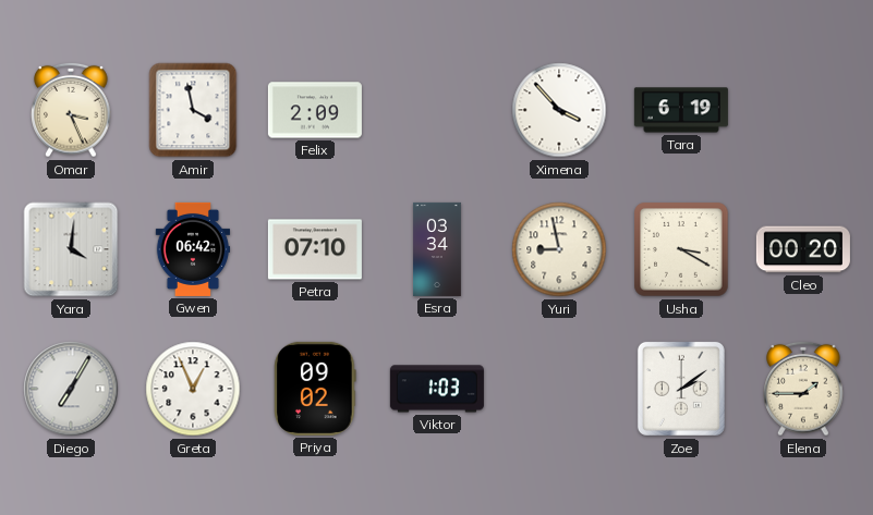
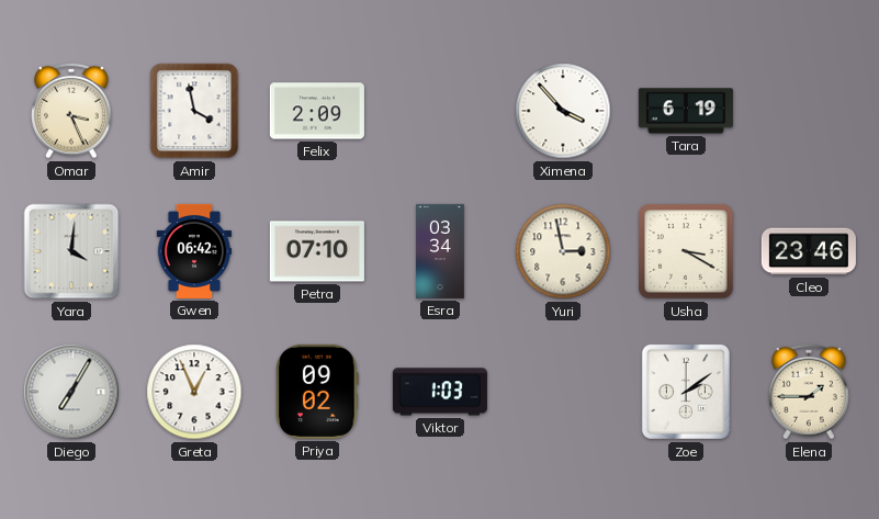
Yuri: 8:58 -> 2:58
Cleo: 00:20 -> 23:46
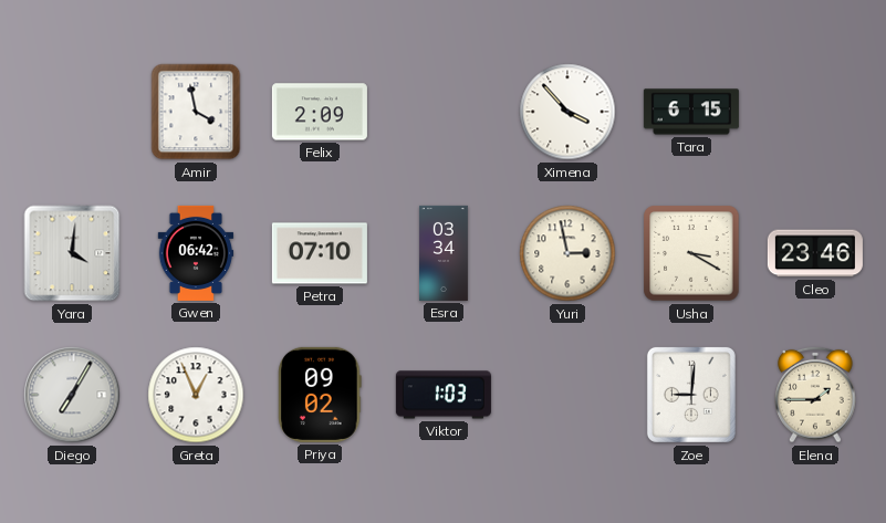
Omar: 3:26 -> none
Tara: 6:19 -> 6:15
Zoe: 2:09 -> 9:01
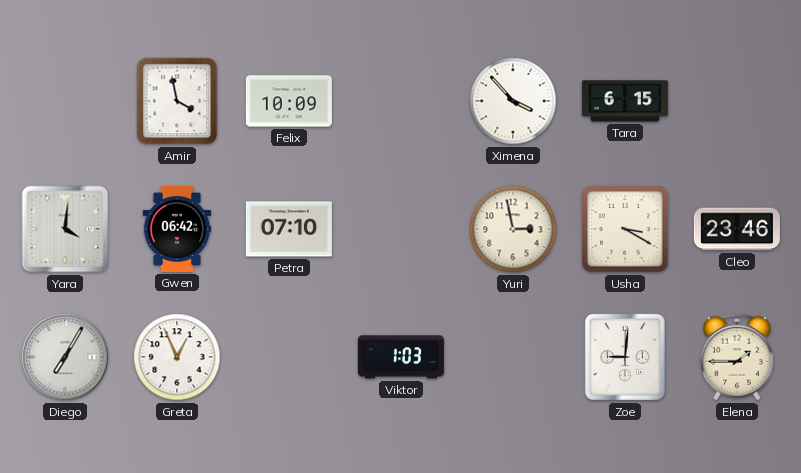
Felix: 2:09 -> 10:09
Esra: 03:34 -> none
Priya: 09:02 -> none
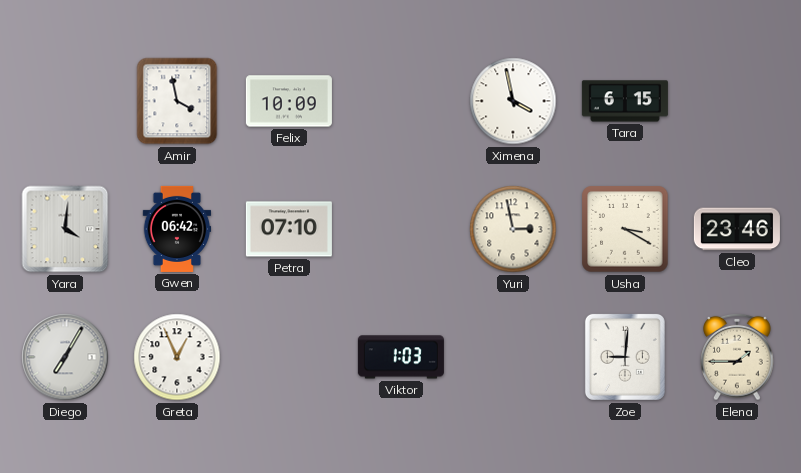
Ximena: 3:53 -> 3:58
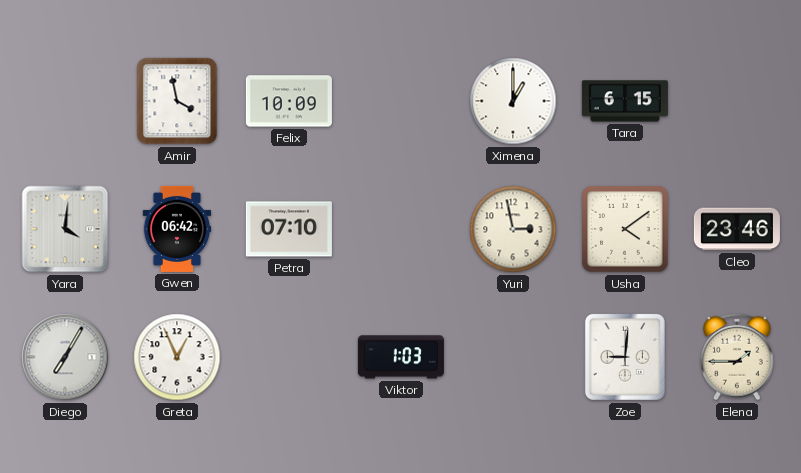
Ximena: 3:58 -> 1:00
Usha: 3:20 -> 4:09
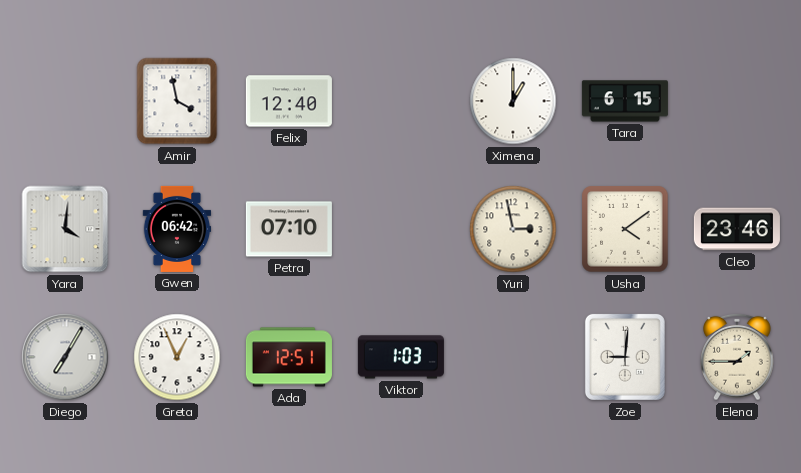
Felix: 10:09 -> 12:40
Ada: none -> 12:51
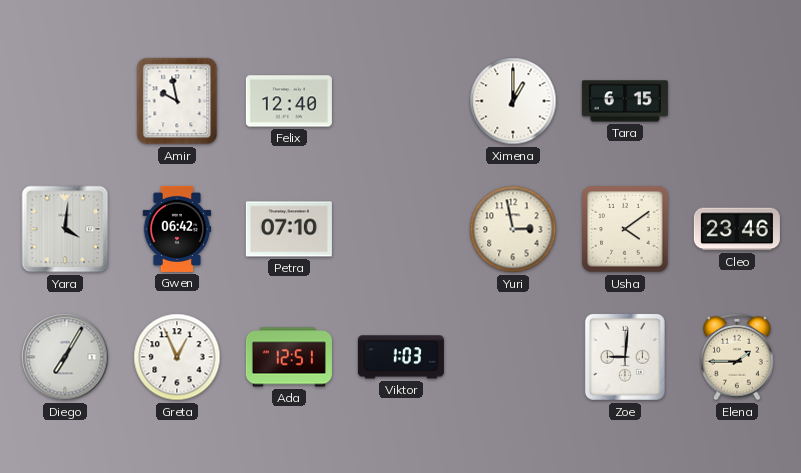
Amir: 3:58 -> 9:58
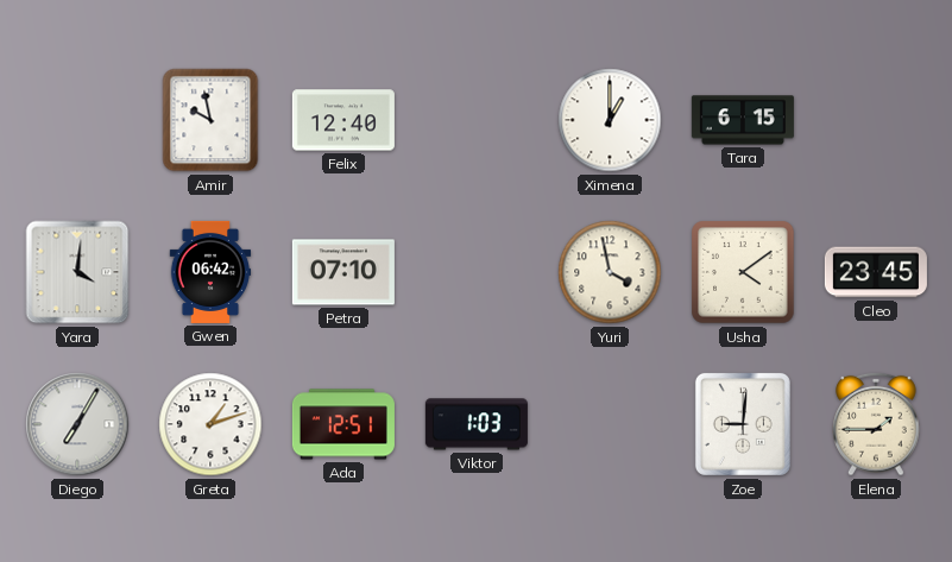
Yuri: 2:58 -> 3:58
Cleo: 23:46 -> 23:45
Greta: 12:56 -> 1:12
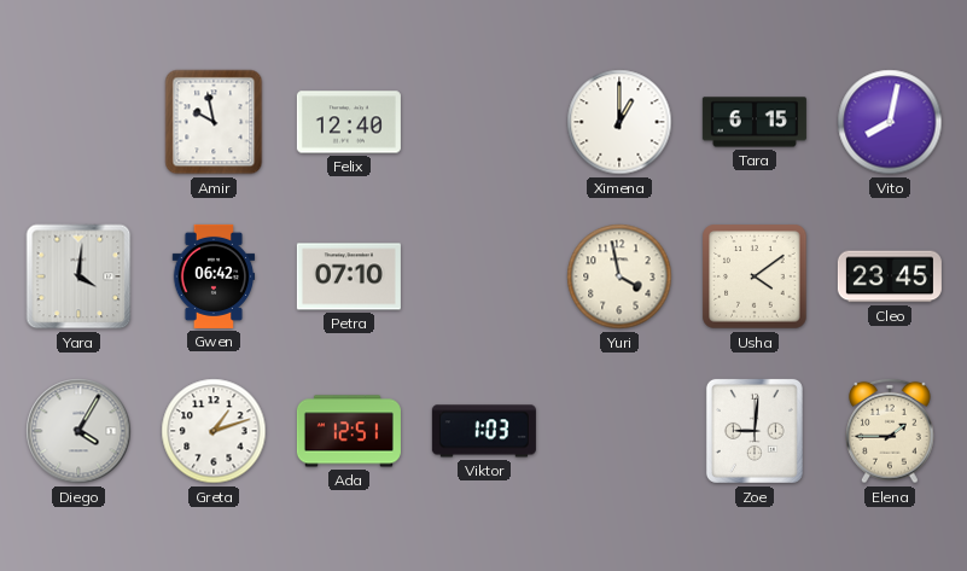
Vito: none -> 8:02
Diego: 7:05 -> 4:05
